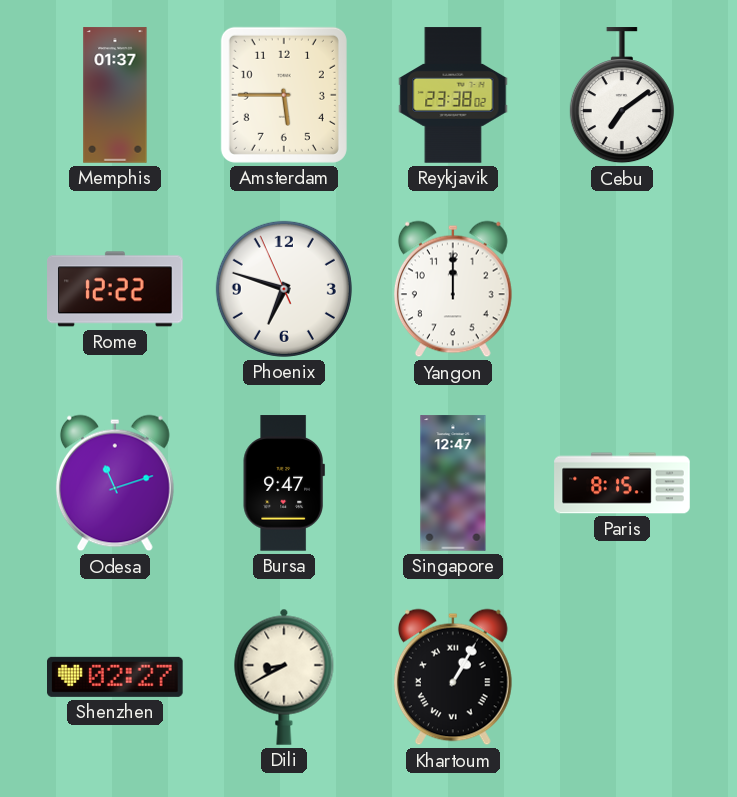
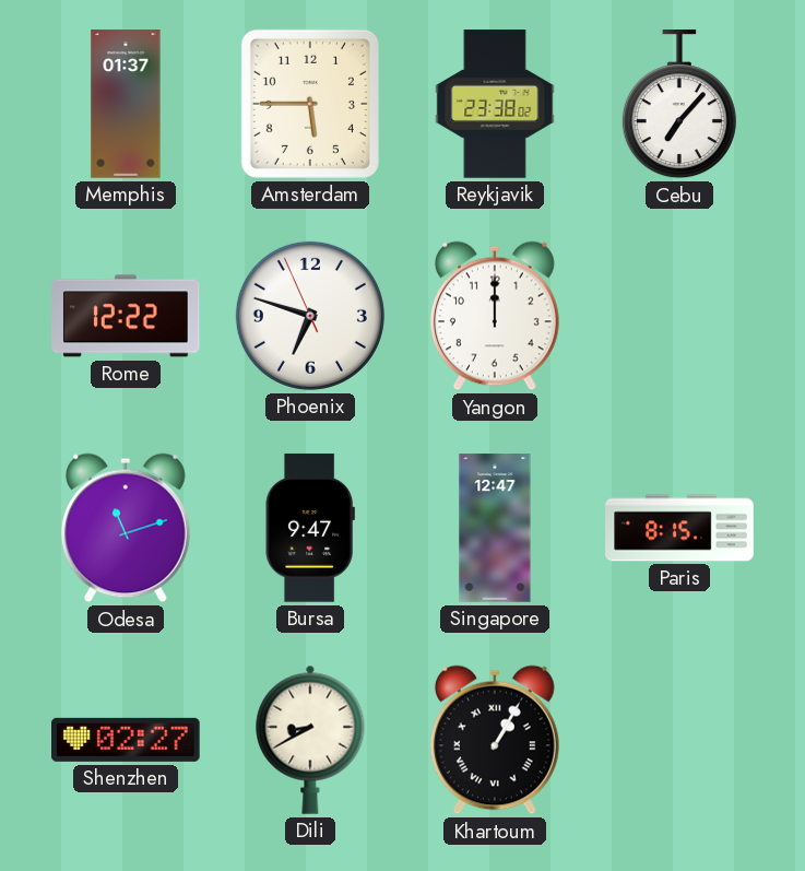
Cebu: 7:09 -> 7:07
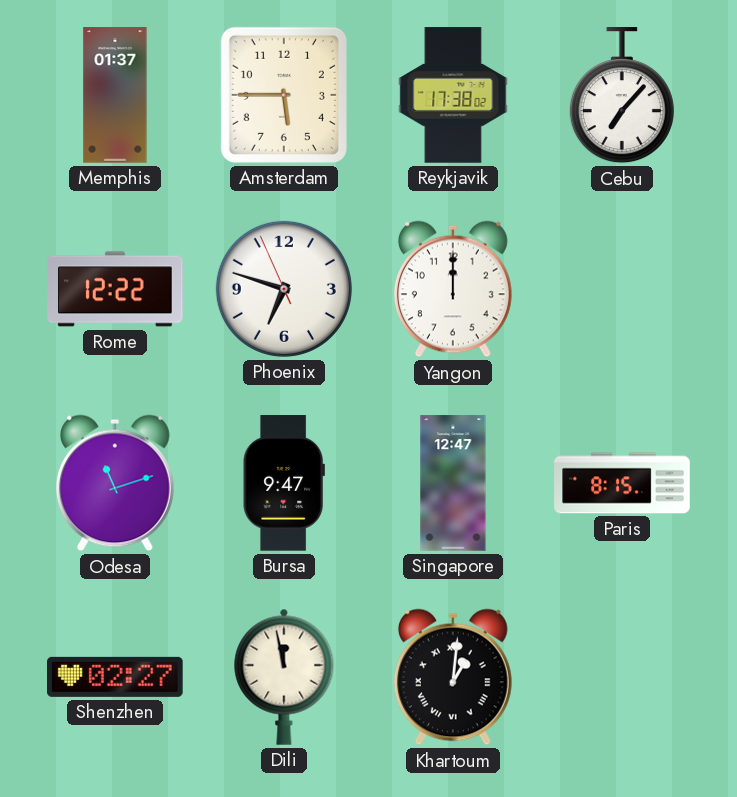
Reykjavik: 23:38 -> 17:38
Dili: 8:40 -> 11:58
Khartoum: 1:05 -> 1:01
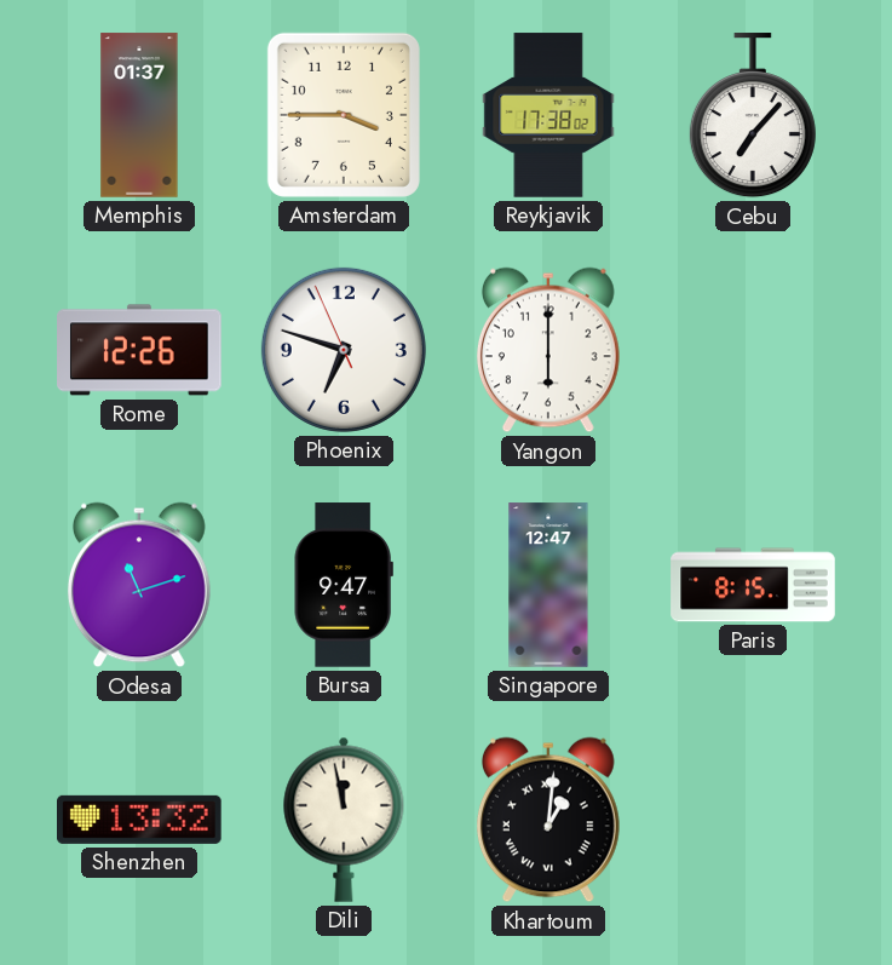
Amsterdam: 5:45 -> 3:45
Rome: 12:22 -> 12:26
Yangon: 12:00 -> 6:00
Shenzhen: 02:27 -> 13:32
